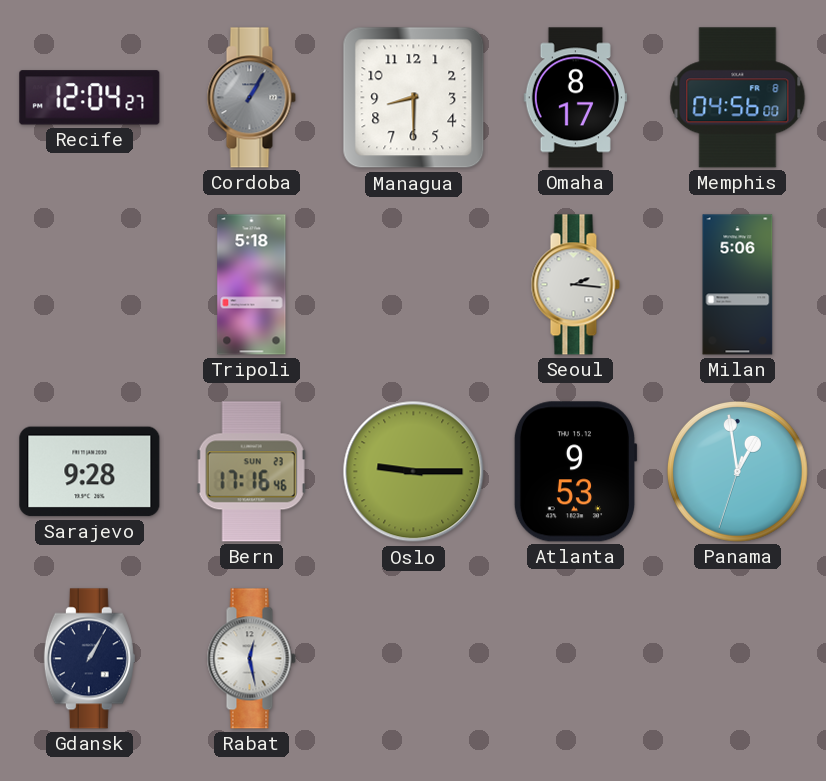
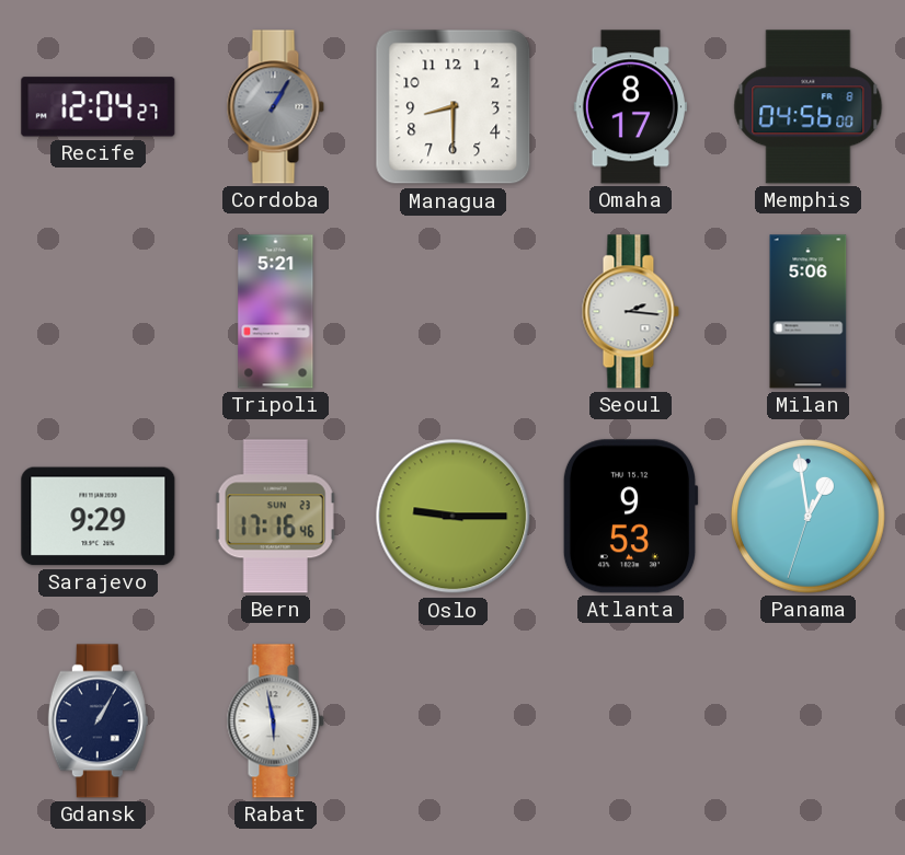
Tripoli: 5:18 -> 5:21
Sarajevo: 9:28 -> 9:29
Rabat: 12:28 -> 5:58
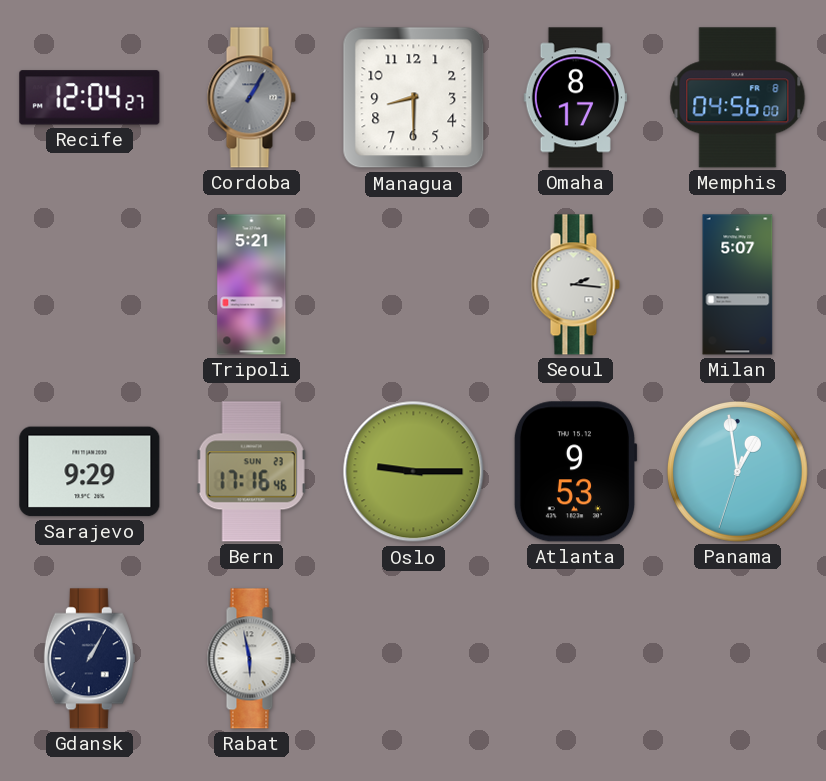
Milan: 5:06 -> 5:07
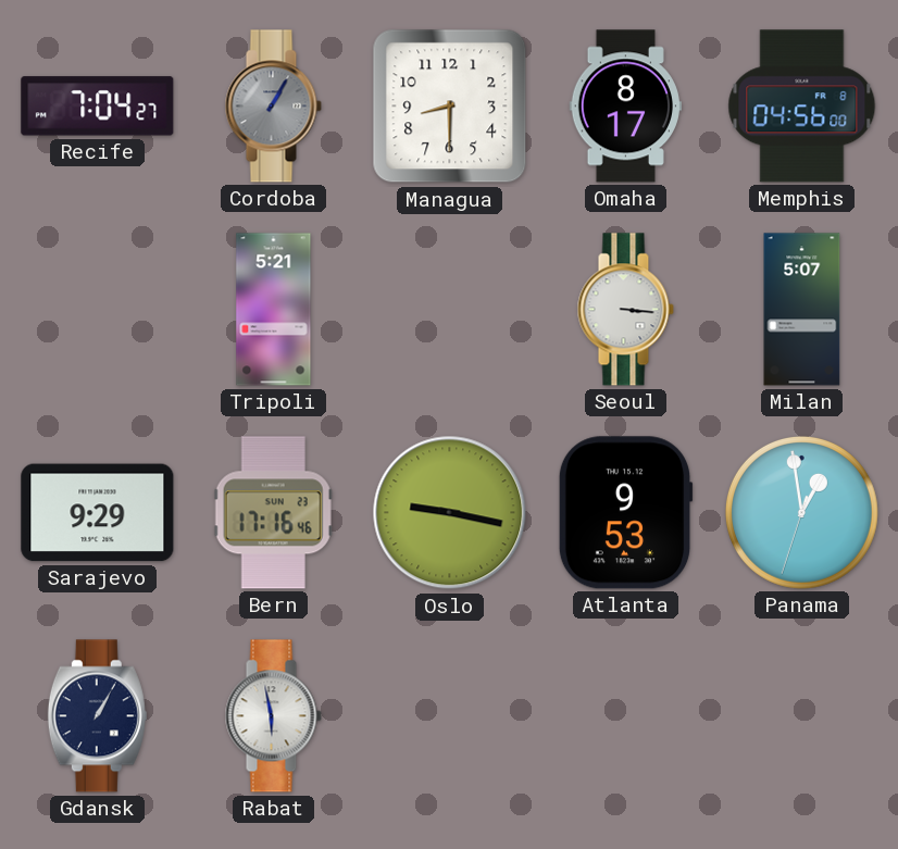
Recife: 12:04 -> 7:04
Seoul: 2:16 -> 3:16
Oslo: 9:15 -> 9:17
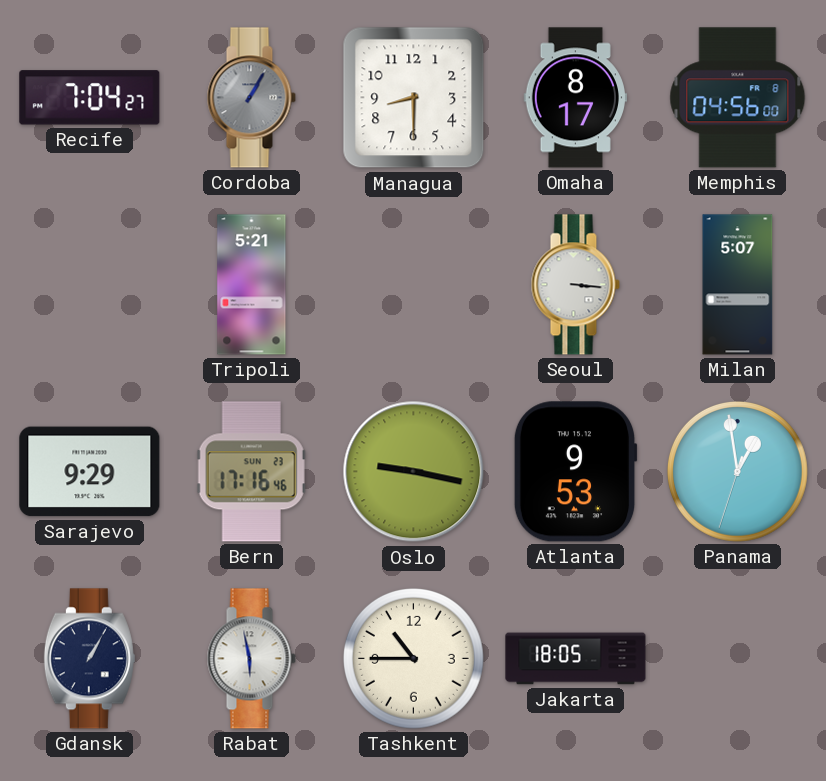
Tashkent: none -> 10:45
Jakarta: none -> 18:05
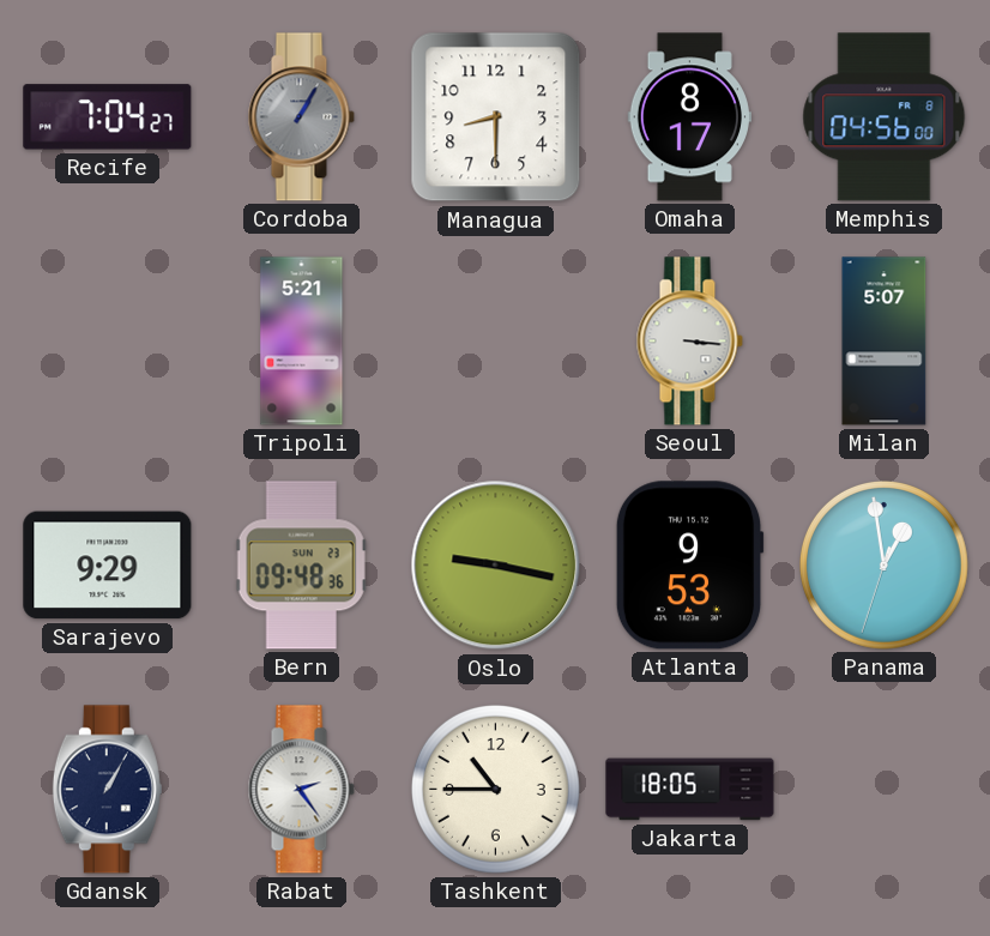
Bern: 17:16 -> 09:48
Rabat: 5:58 -> 2:24
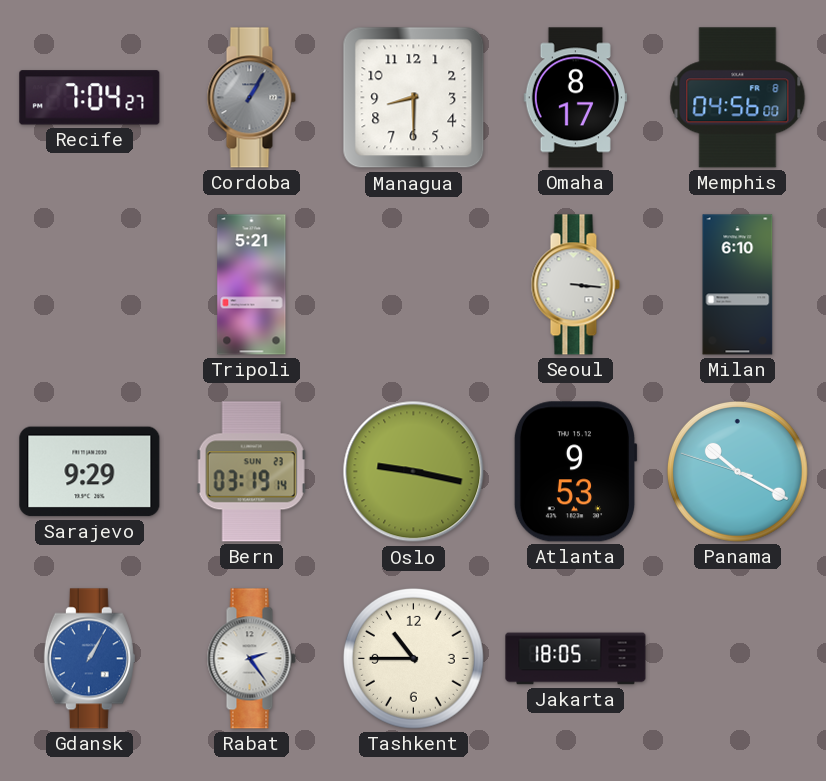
Milan: 5:07 -> 6:10
Bern: 09:48 -> 03:19
Panama: 12:58 -> 10:19
Gdansk dial: navy -> blue
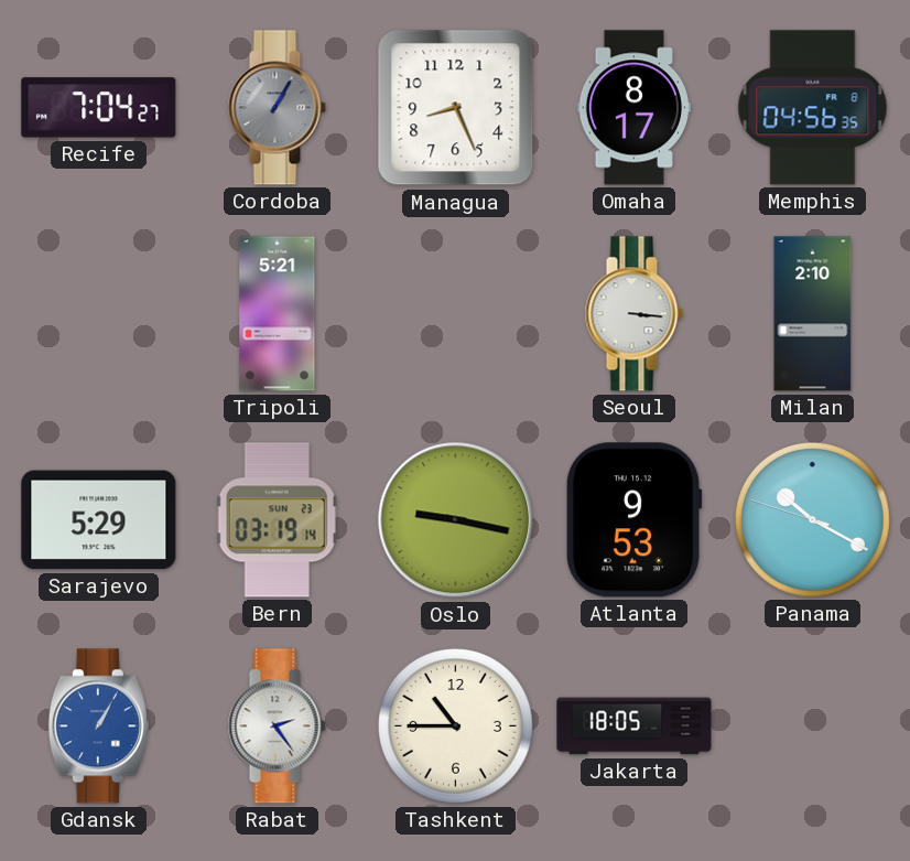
Managua: 8:30 -> 8:26
Memphis: 04:56:00 -> 04:56:35
Milan: 6:10 -> 2:10
Sarajevo: 9:29 -> 5:29
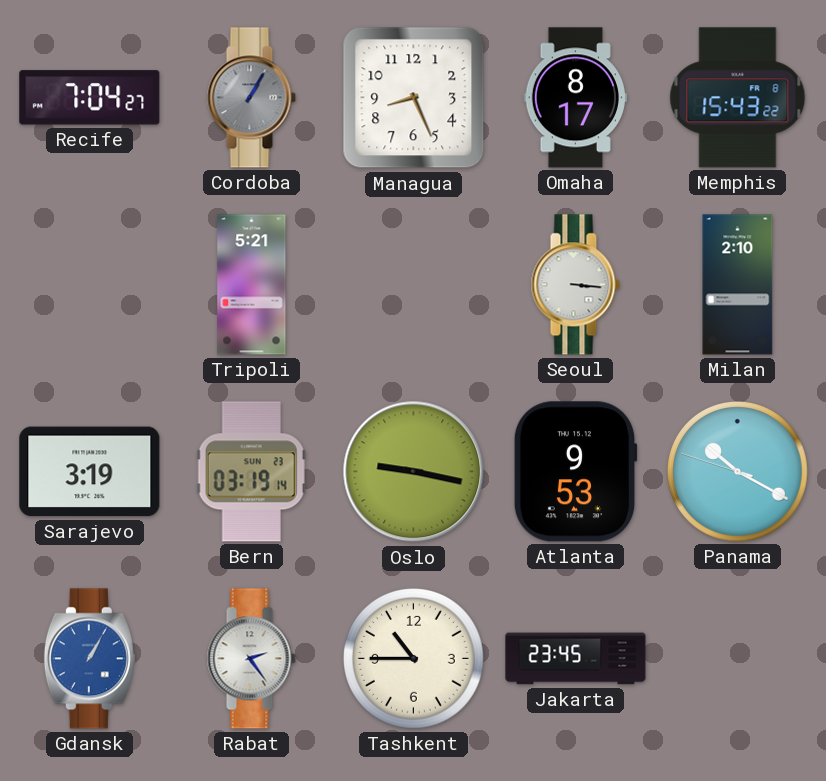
Memphis: 04:56 -> 15:43
Sarajevo: 5:29 -> 3:19
Jakarta: 18:05 -> 23:45
